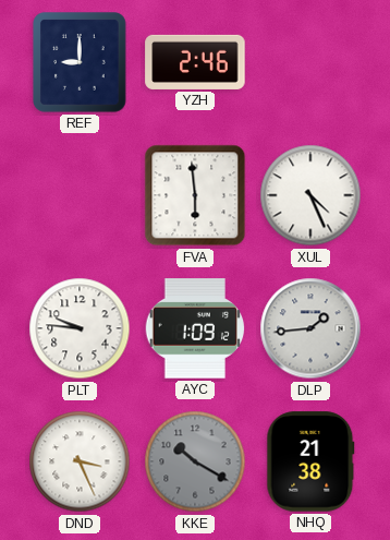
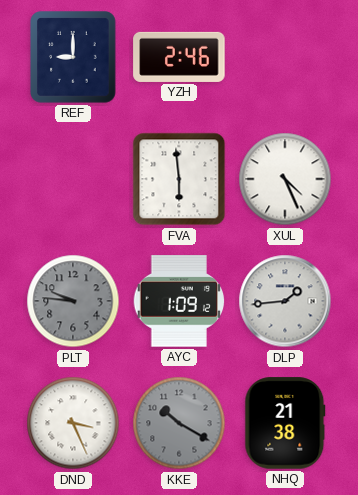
PLT dial: white -> grey
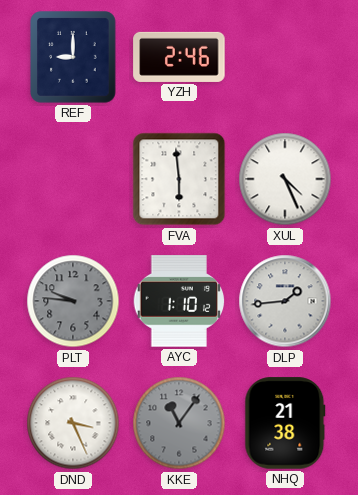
AYC: 1:09 -> 1:10
KKE: 10:20 -> 11:06
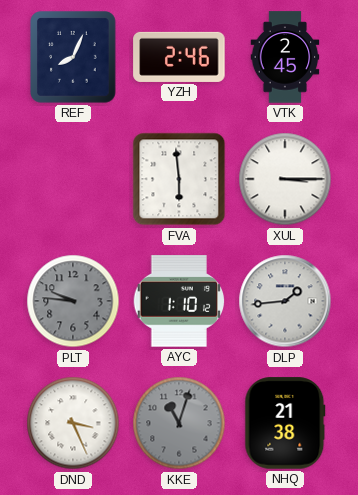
REF: 9:00 -> 8:04
VTK: none -> 2:45
XUL: 4:26 -> 3:15
KKE: 11:06 -> 11:03
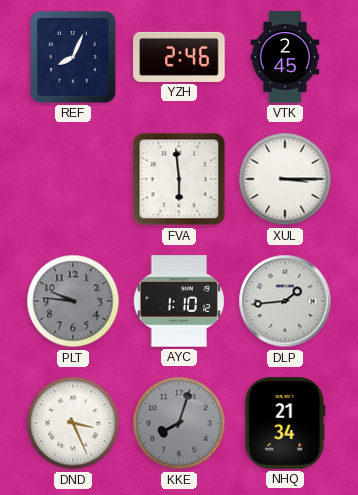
KKE: 11:03 -> 8:03
NHQ: 21:38 -> 21:34
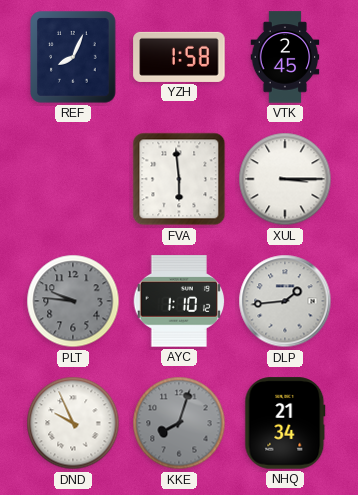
YZH: 2:46 -> 1:58
DND: 3:26 -> 9:56
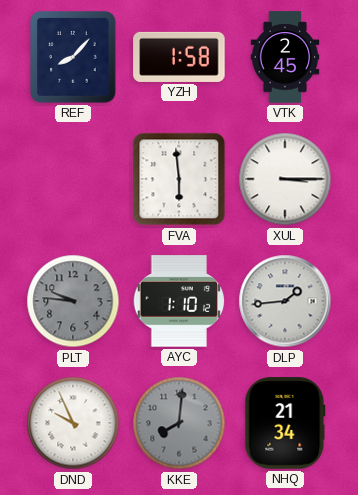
REF: 8:04 -> 8:07
KKE: 8:03 -> 8:01
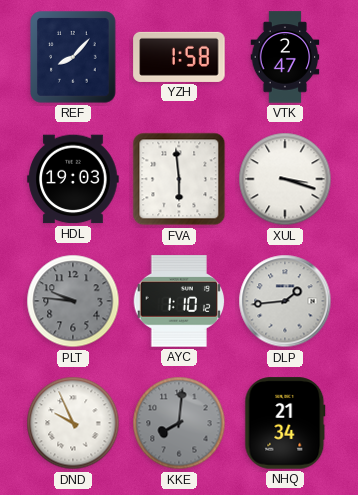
VTK: 2:45 -> 2:47
HDL: none -> 19:03
XUL: 3:15 -> 3:18
